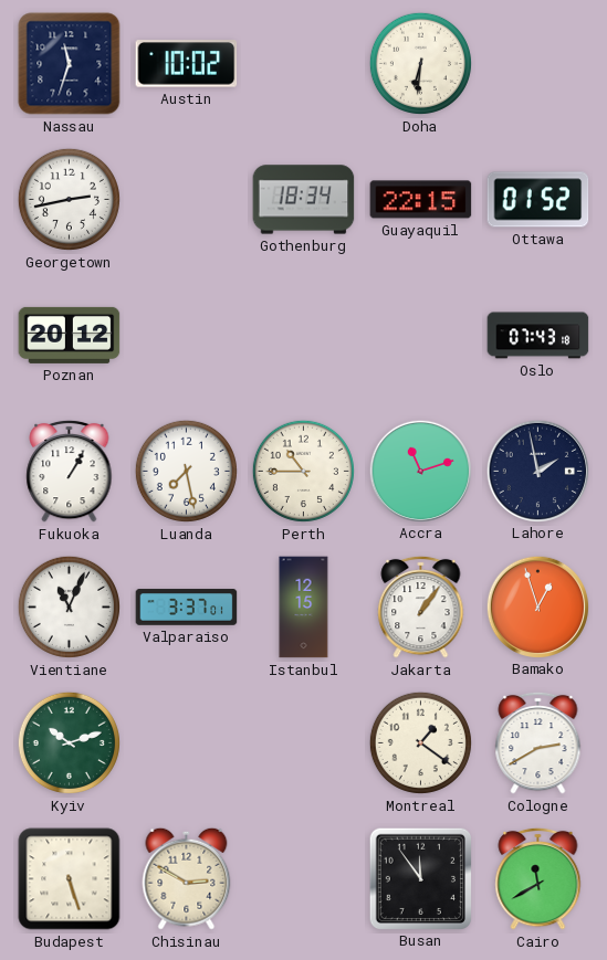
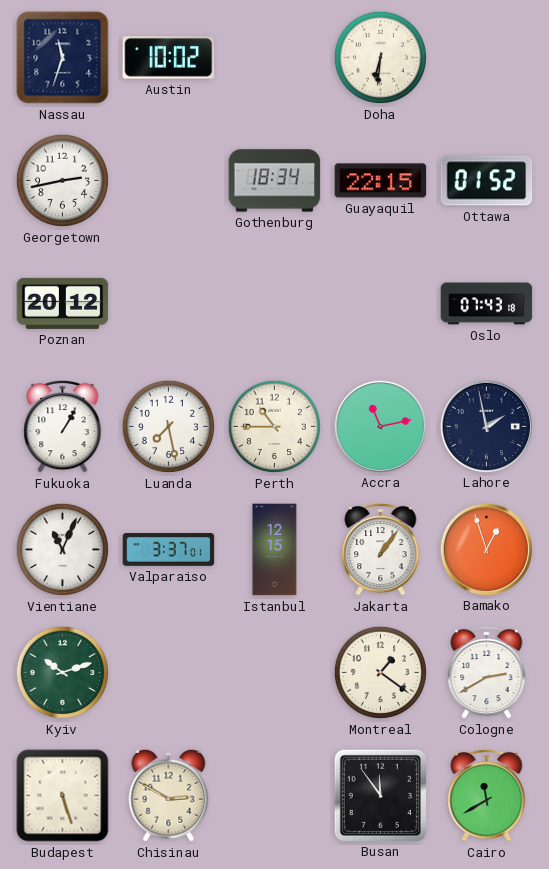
Accra: 11:12 -> 11:13
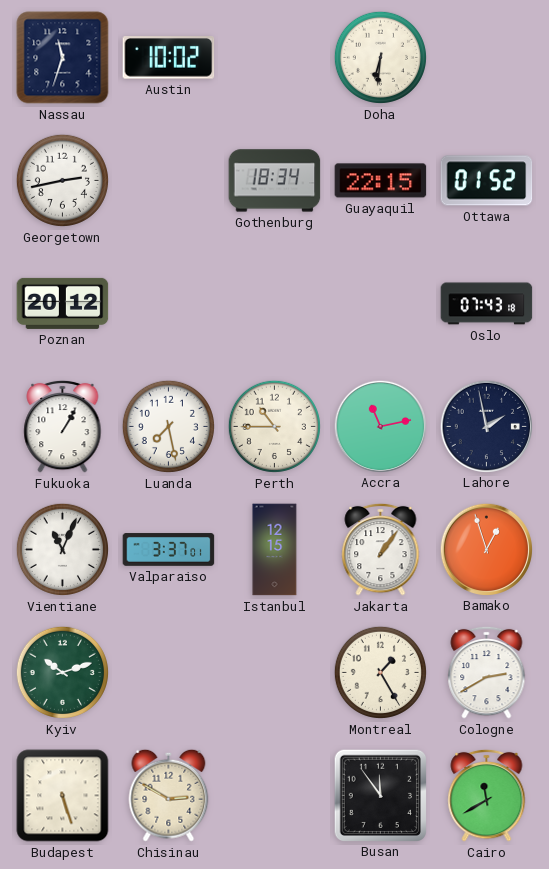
Montreal: 1:21 -> 1:25
